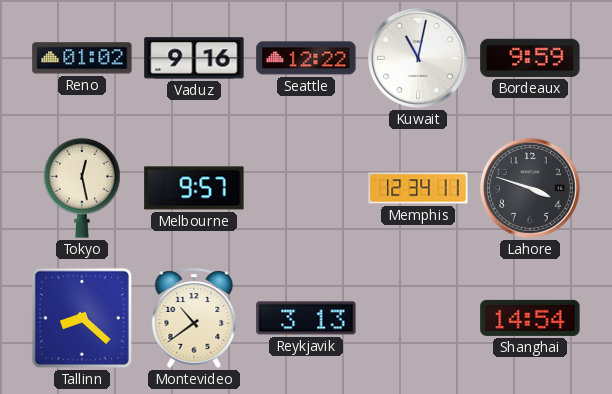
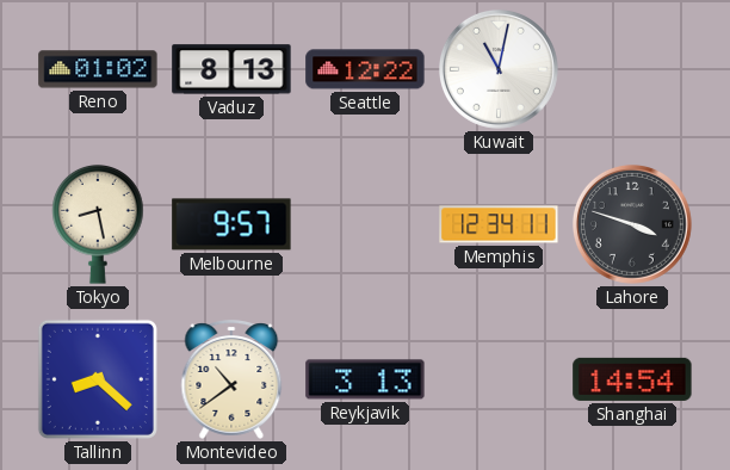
Vaduz: 9:16 -> 8:13
Bordeaux: 9:59 -> none
Tokyo: 12:28 -> 8:28
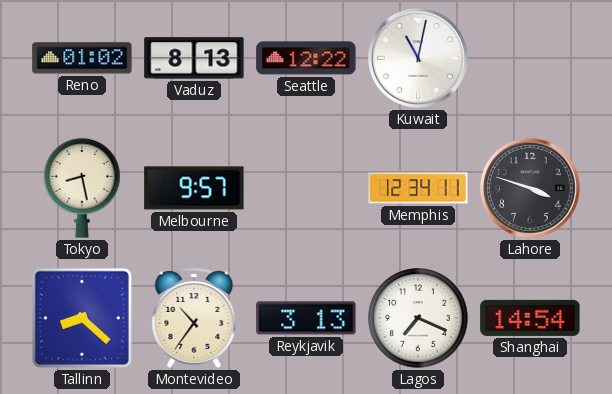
Montevideo: 10:39 -> 10:36
Lagos: none -> 7:19
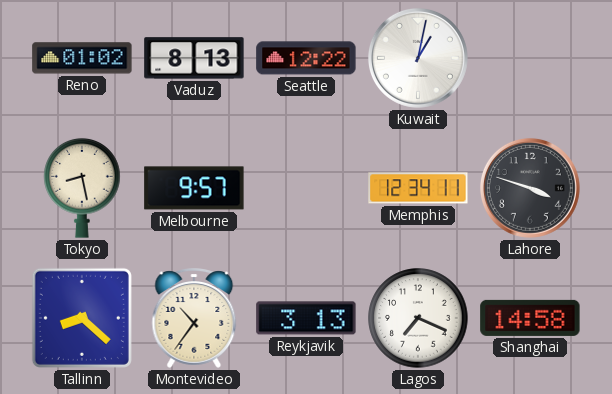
Kuwait: 11:02 -> 1:02
Shanghai: 14:54 -> 14:58
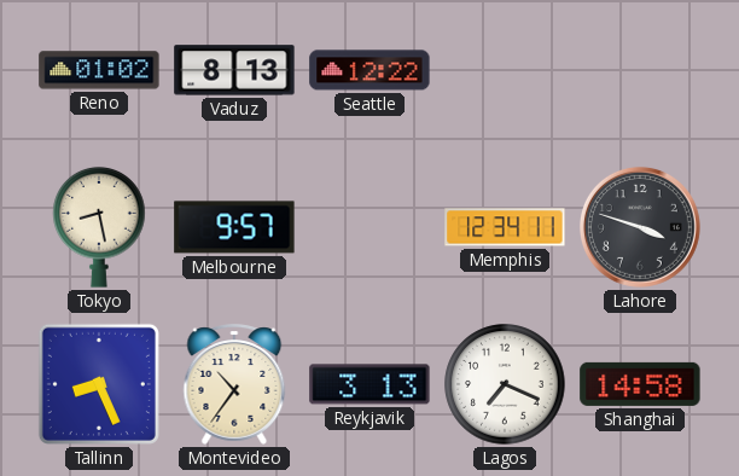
Kuwait: 1:02 -> none
Tallinn: 8:22 -> 8:26
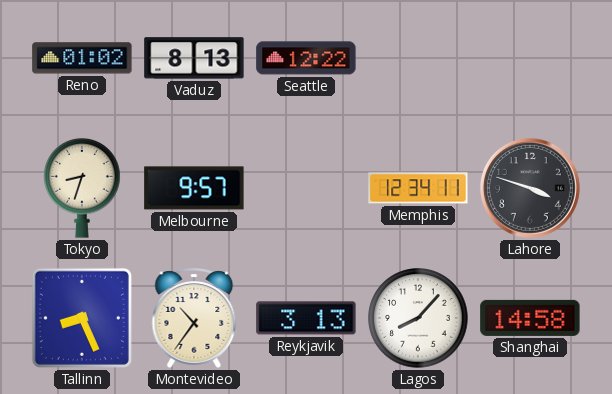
Tokyo: 8:28 -> 8:33
Lagos: 7:19 -> 8:07
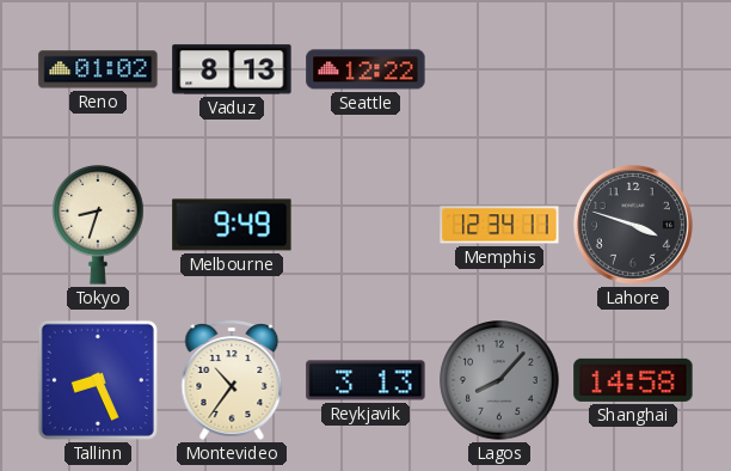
Melbourne: 9:57 -> 9:49
Lagos dial: white -> grey
